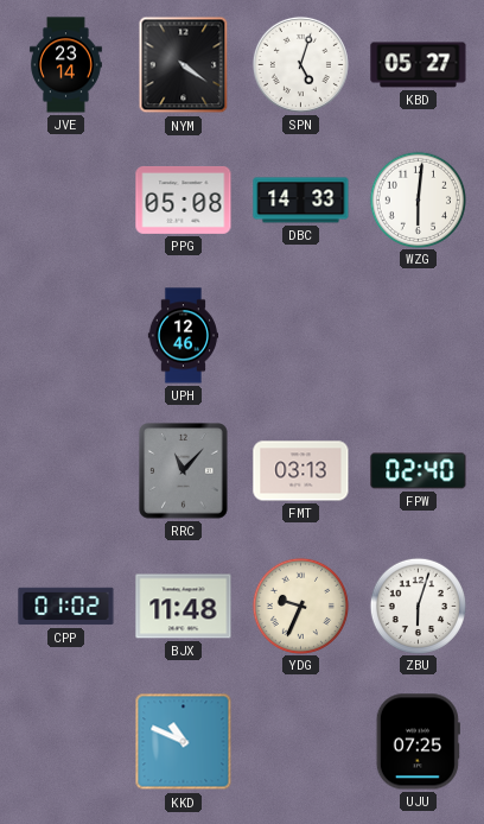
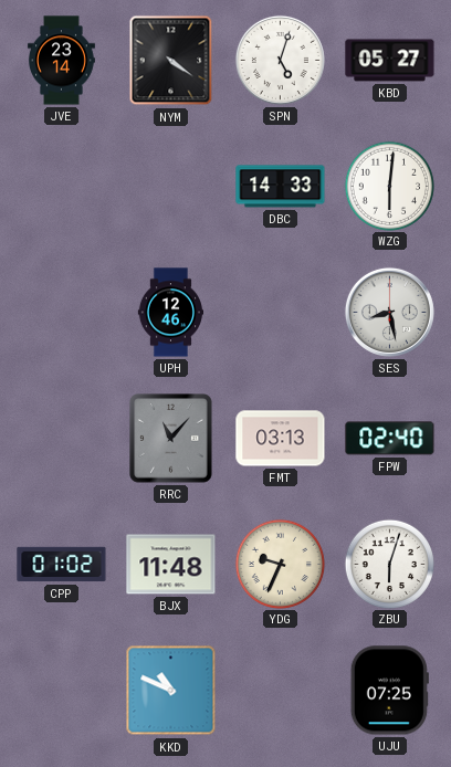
PPG: 05:08 -> none
SES: none -> 8:28
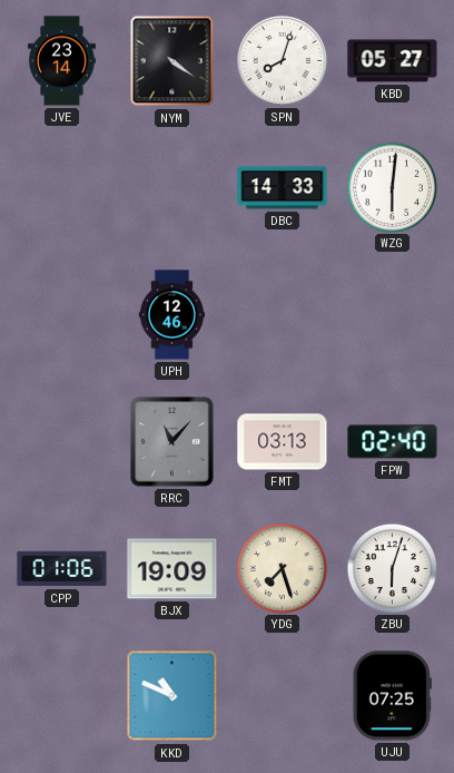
SPN: 5:03 -> 8:03
SES: 8:28 -> none
CPP: 01:02 -> 01:06
BJX: 11:48 -> 19:09
YDG: 9:34 -> 7:27
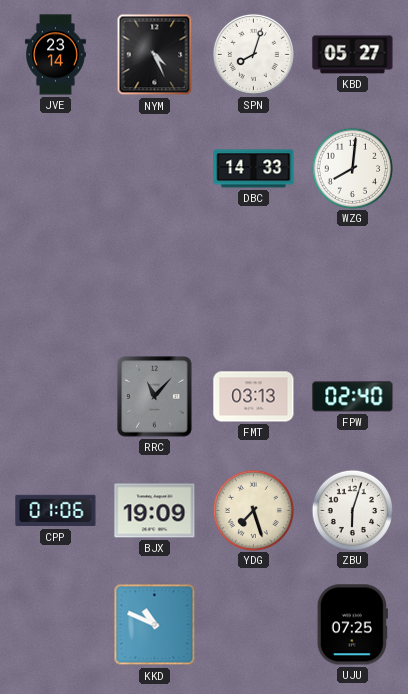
NYM: 4:21 -> 4:26
WZG: 6:01 -> 8:01
UPH: 12:46 -> none
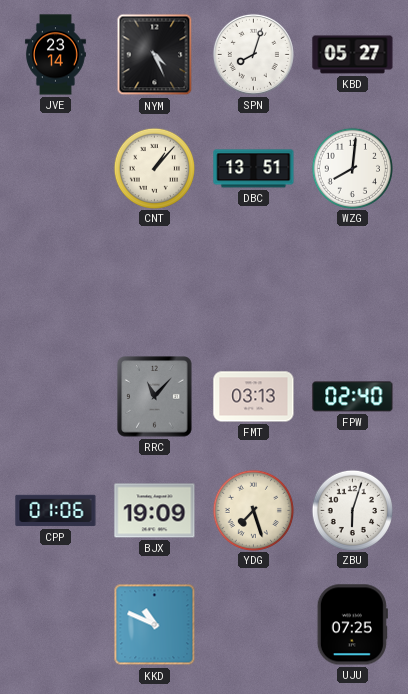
CNT: none -> 1:07
DBC: 14:33 -> 13:51
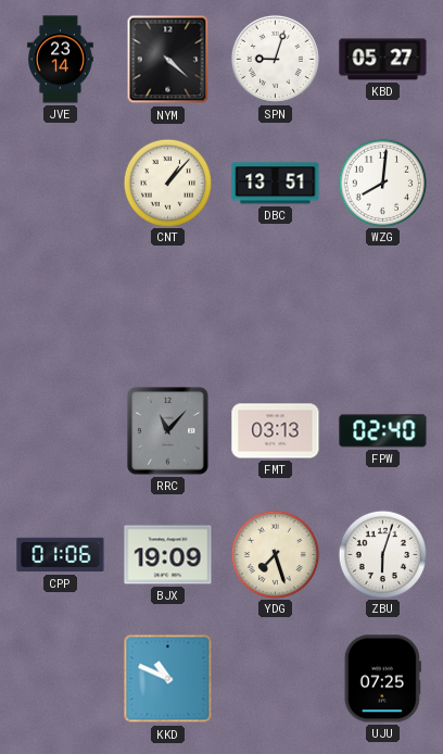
NYM: 4:26 -> 4:22
SPN: 8:03 -> 9:03
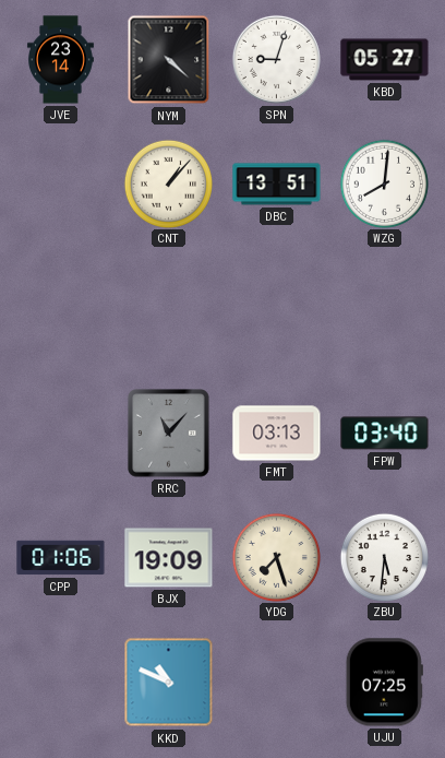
FPW: 02:40 -> 03:40
ZBU: 6:03 -> 5:31
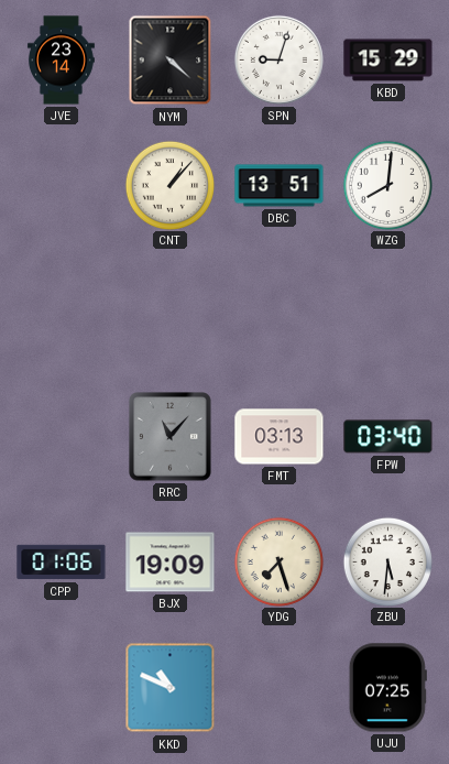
KBD: 05:27 -> 15:29
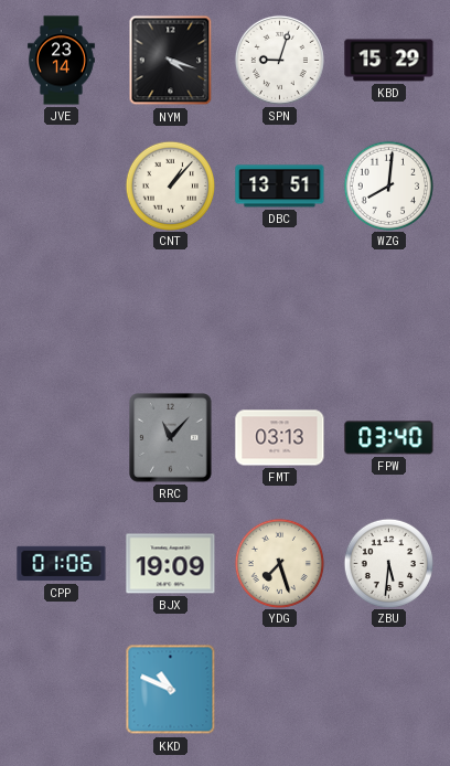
NYM: 4:22 -> 4:18
UJU: 07:25 -> none
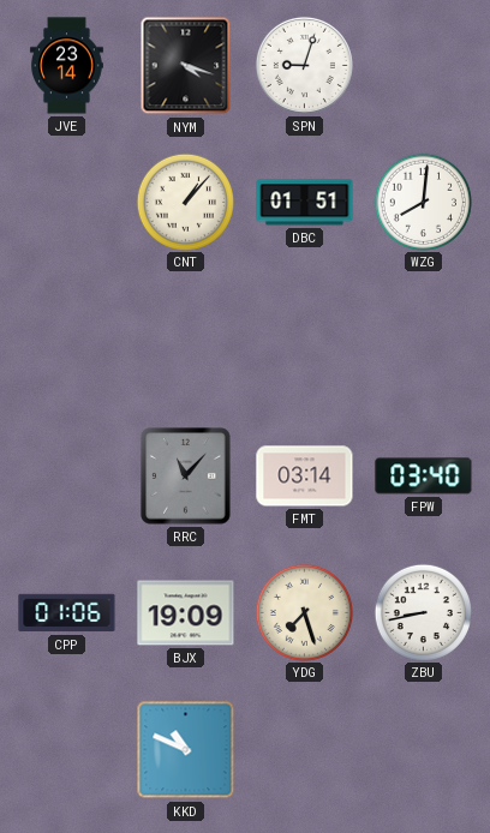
KBD: 15:29 -> none
DBC: 13:51 -> 01:51
FMT: 03:13 -> 03:14
ZBU: 5:31 -> 8:43
